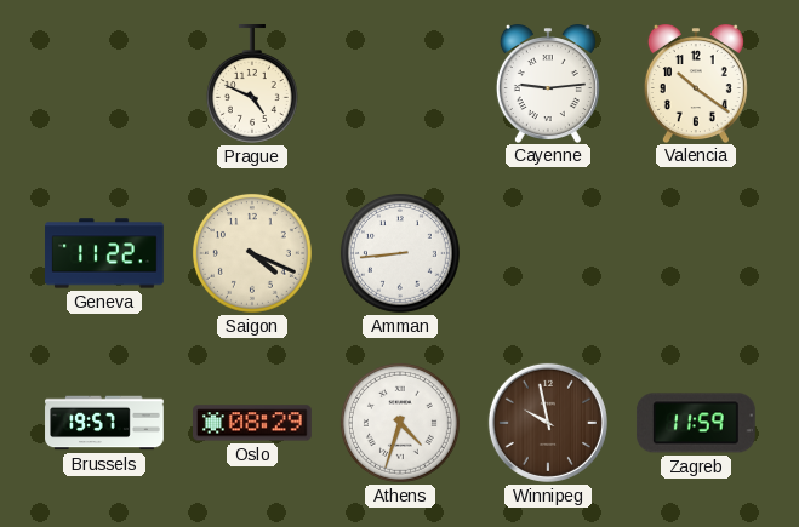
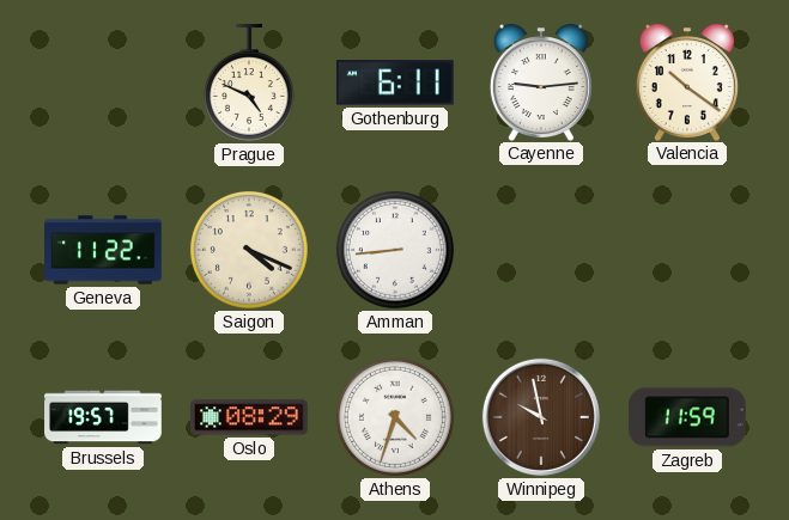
Gothenburg: none -> 6:11
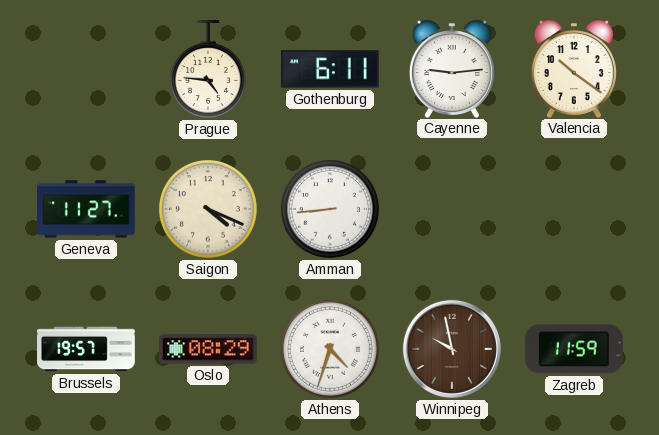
Prague: 4:49 -> 4:46
Geneva: 11:22 -> 11:27
